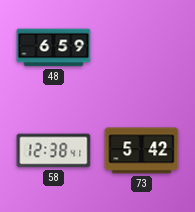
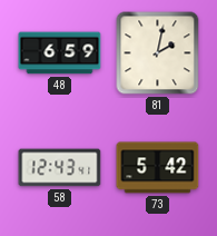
81: none -> 2:02
58: 12:38 -> 12:43
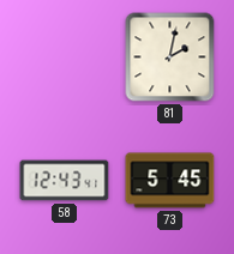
48: 6:59 -> none
73: 5:42 -> 5:45
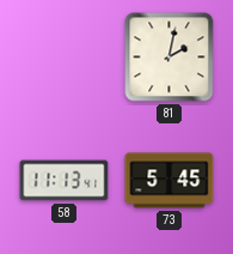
58: 12:43 -> 11:13
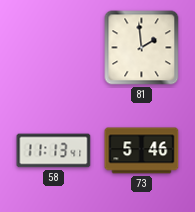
81: 2:02 -> 1:59
73: 5:45 -> 5:46
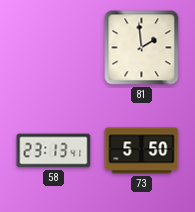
58: 11:13 -> 23:13
73: 5:46 -> 5:50
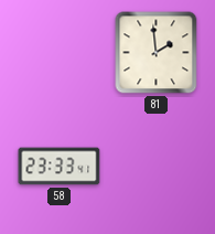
58: 23:13 -> 23:33
73: 5:50 -> none
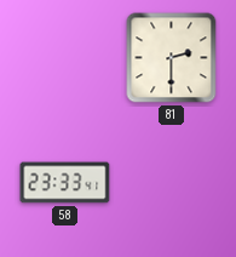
81: 1:59 -> 2:30
